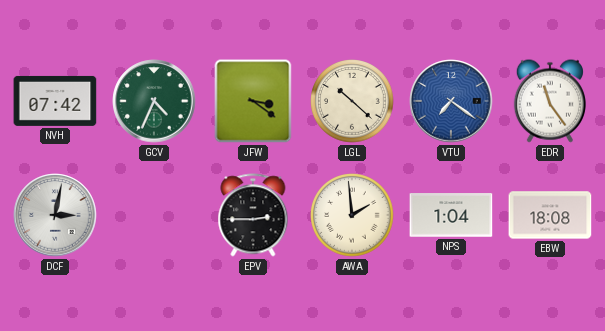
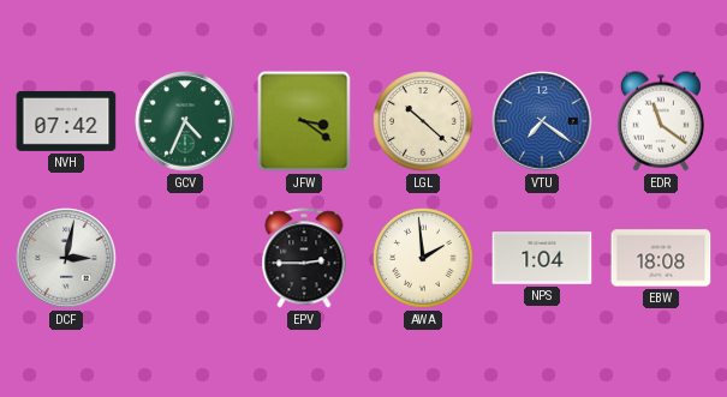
EDR: 11:24 -> 11:21
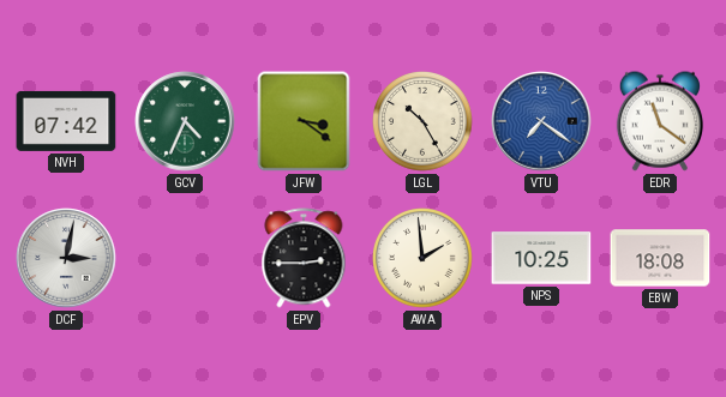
LGL: 10:22 -> 10:25
NPS: 1:04 -> 10:25
